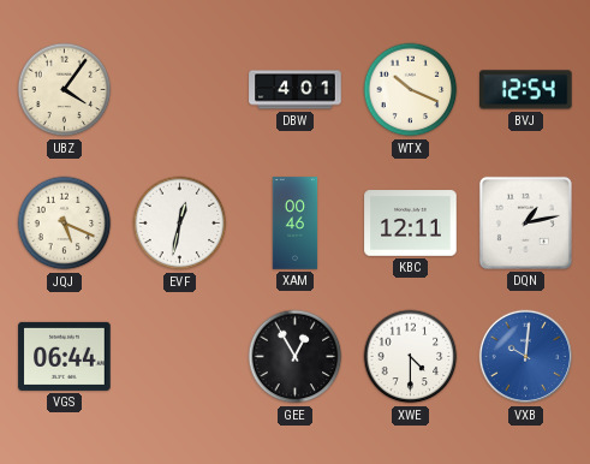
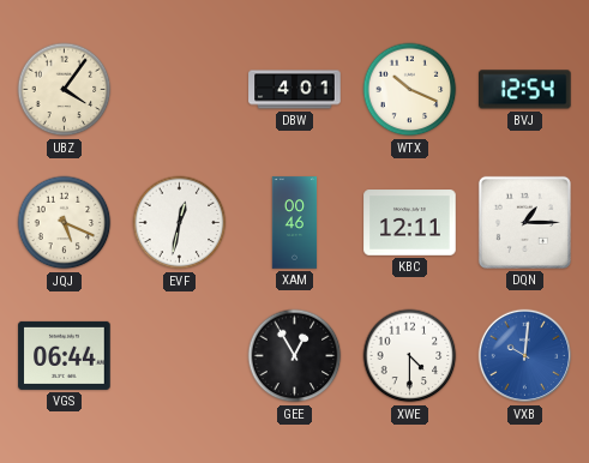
DQN: 1:13 -> 1:15
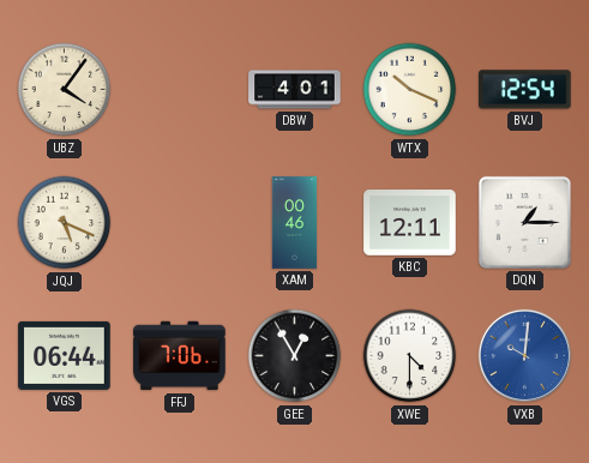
EVF: 12:32 -> none
FFJ: none -> 7:06
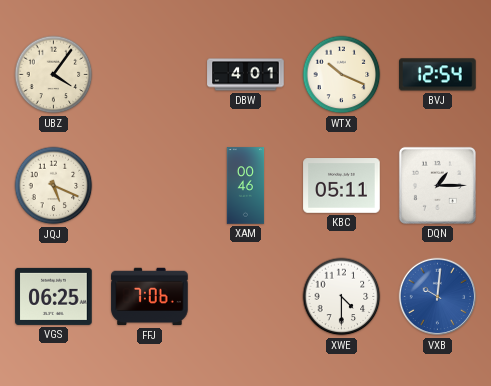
KBC: 12:11 -> 05:11
VGS: 06:44 -> 06:25
GEE: 12:55 -> none
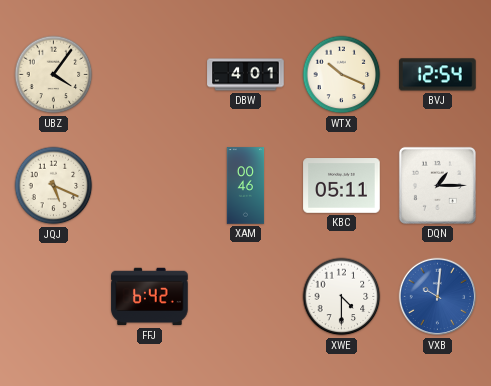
VGS: 06:25 -> none
FFJ: 7:06 -> 6:42
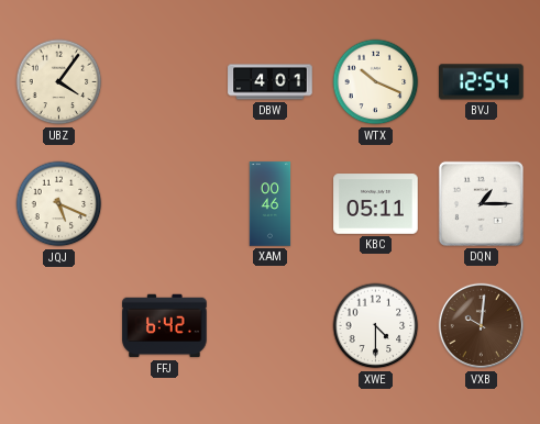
VXB dial: blue -> brown
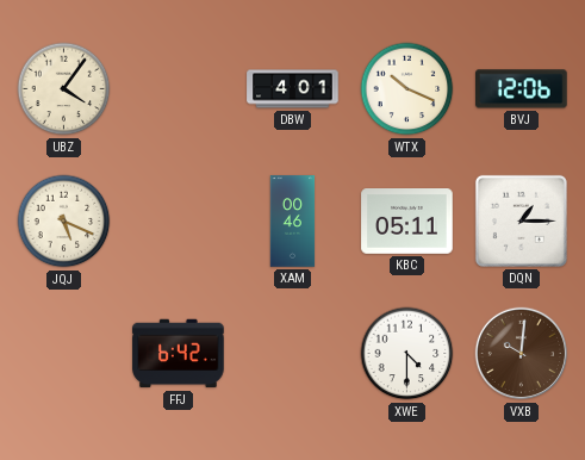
BVJ: 12:54 -> 12:06
